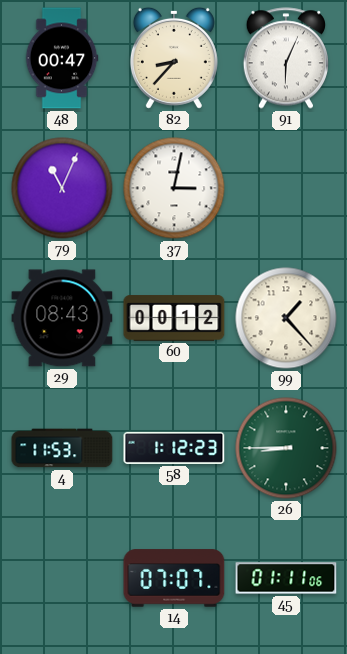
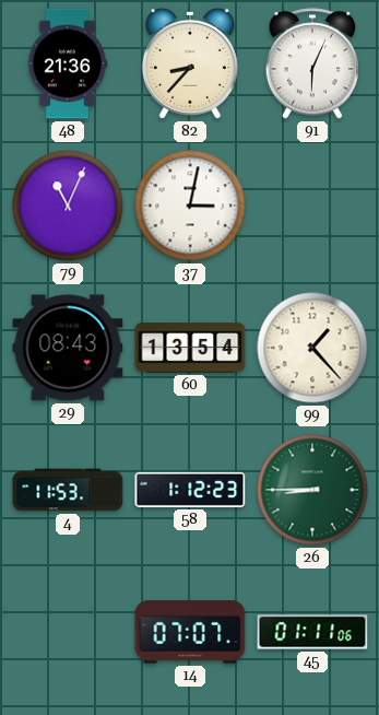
48: 00:47 -> 21:36
60: 00:12 -> 13:54
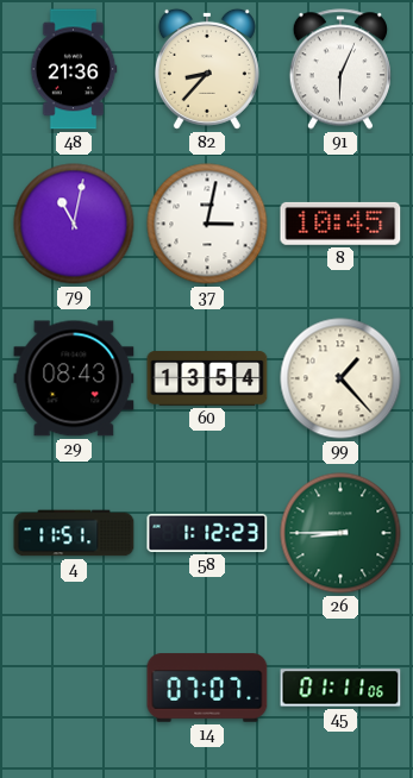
79: 11:04 -> 11:02
8: none -> 10:45
4: 11:53 -> 11:51
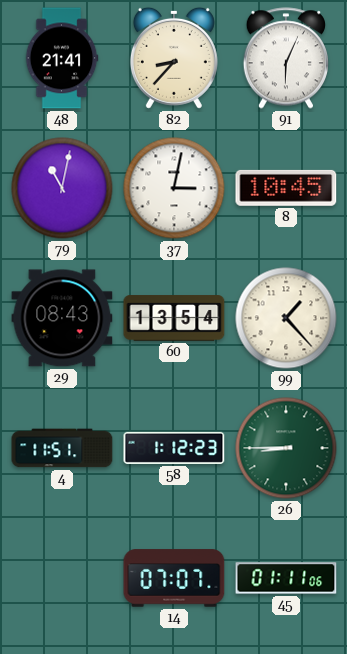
48: 21:36 -> 21:41
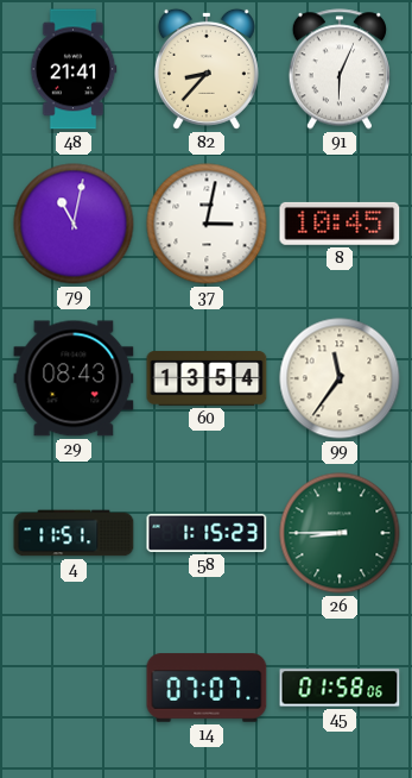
99: 1:23 -> 11:36
58: 1:12 -> 1:15
45: 01:11 -> 01:58
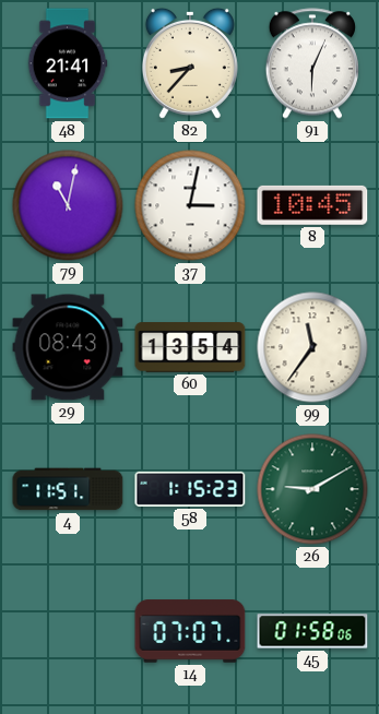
26: 8:45 -> 9:10
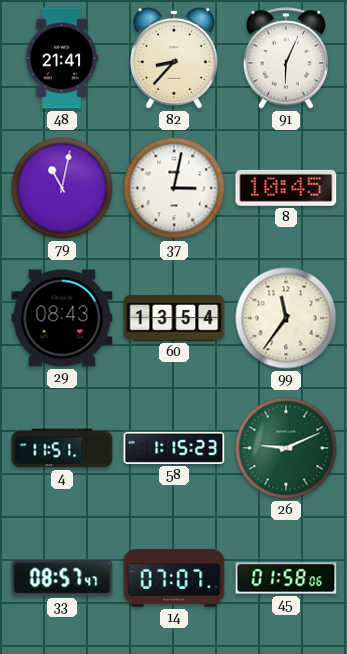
26: 9:10 -> 9:11
33: none -> 08:57
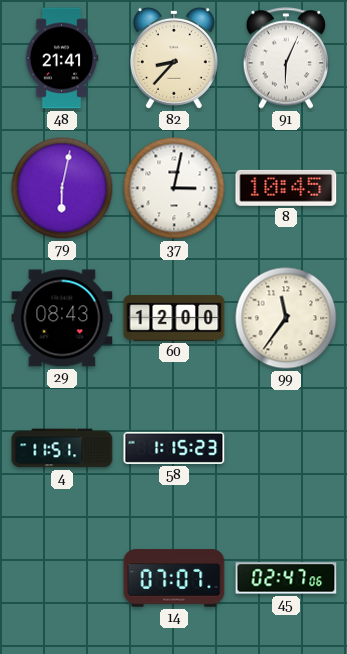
79: 11:02 -> 6:02
60: 13:54 -> 12:00
26: 9:11 -> none
33: 08:57 -> none
45: 01:58 -> 02:47
